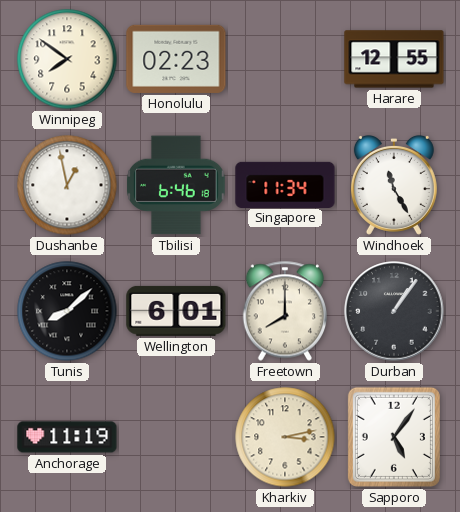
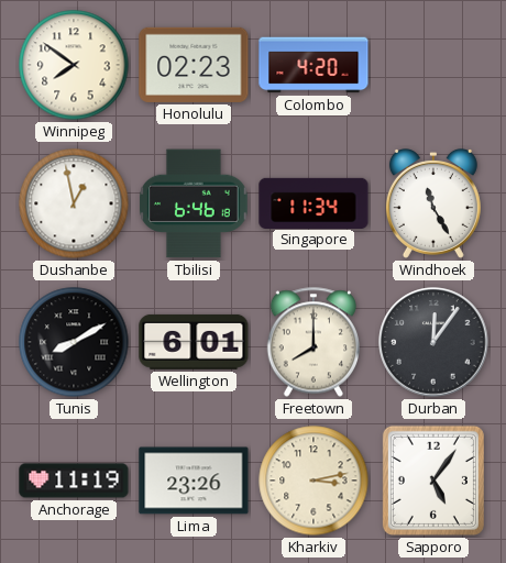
Colombo: none -> 4:20
Harare: 12:55 -> none
Tunis: 8:08 -> 8:10
Durban: 1:06 -> 12:06
Lima: none -> 23:26
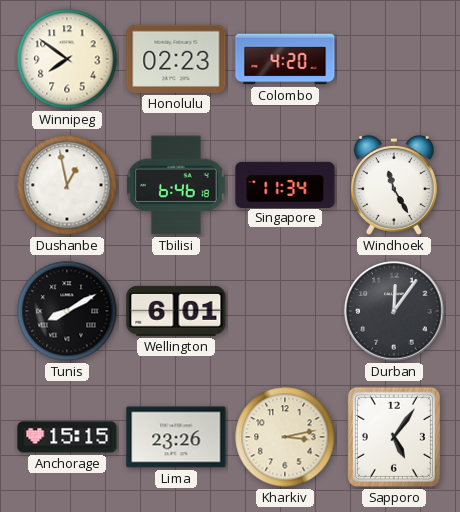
Freetown: 8:00 -> none
Anchorage: 11:19 -> 15:15
